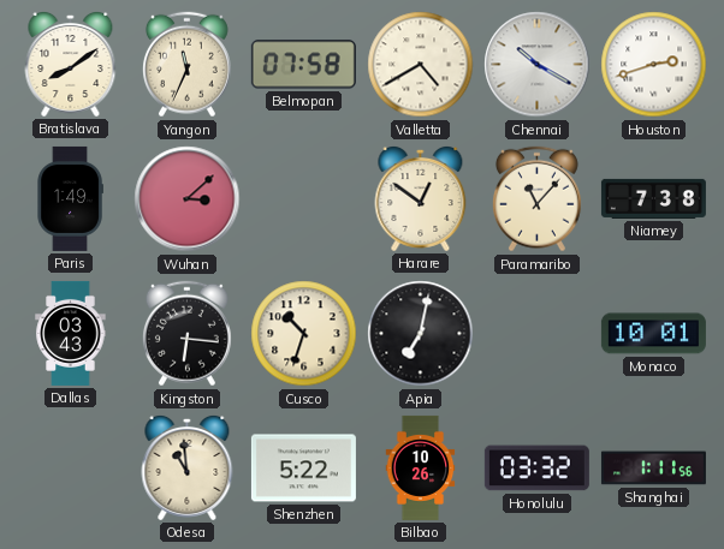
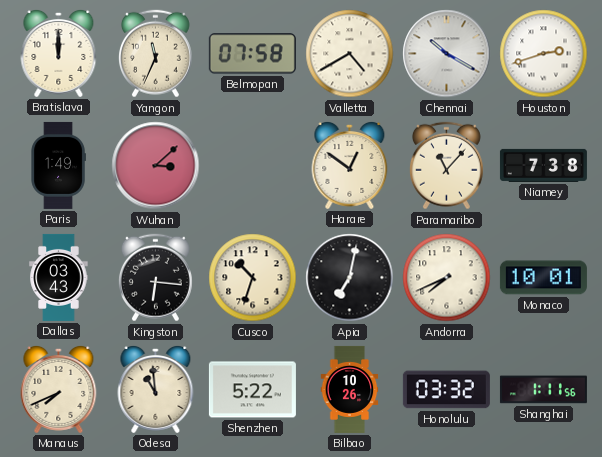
Bratislava: 8:09 -> 12:00
Andorra: none -> 7:41
Manaus: none -> 7:41
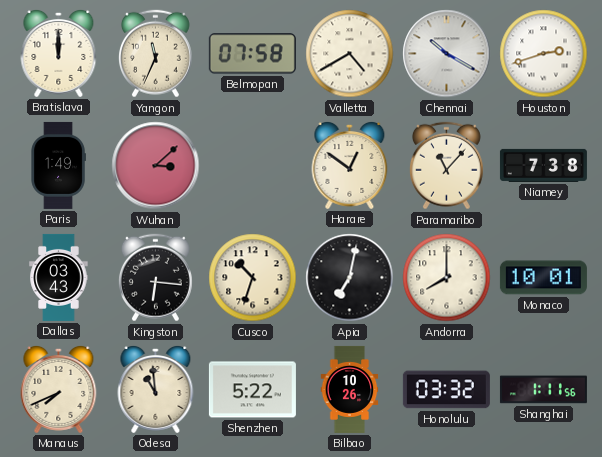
Andorra: 7:41 -> 8:00
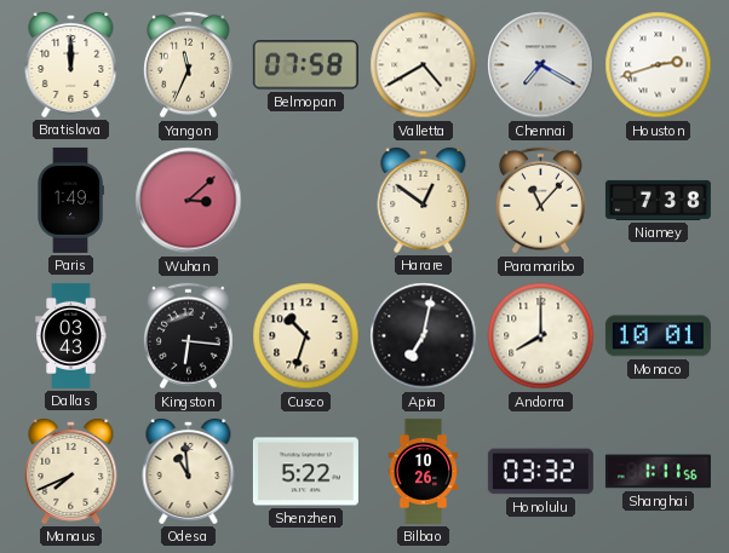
Chennai: 10:20 -> 7:20
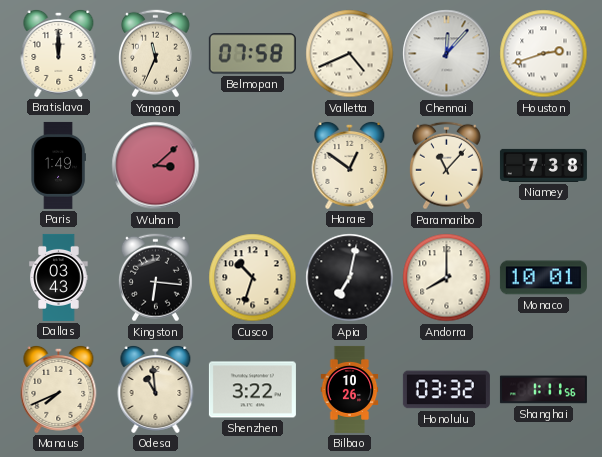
Valletta: 4:40 -> 4:41
Chennai: 7:20 -> 12:07
Shenzhen: 5:22 -> 3:22
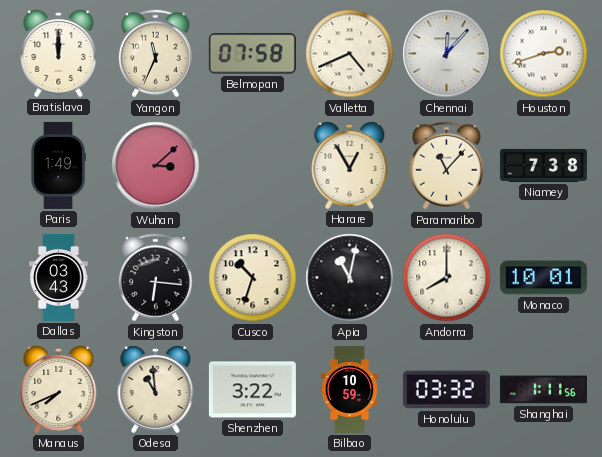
Harare: 12:51 -> 12:55
Apia: 7:02 -> 11:02
Bilbao: 10:26 -> 10:59
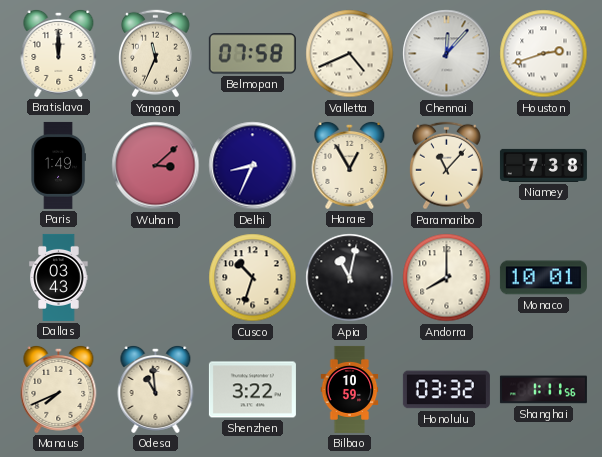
Delhi: none -> 8:34
Kingston: 6:16 -> none
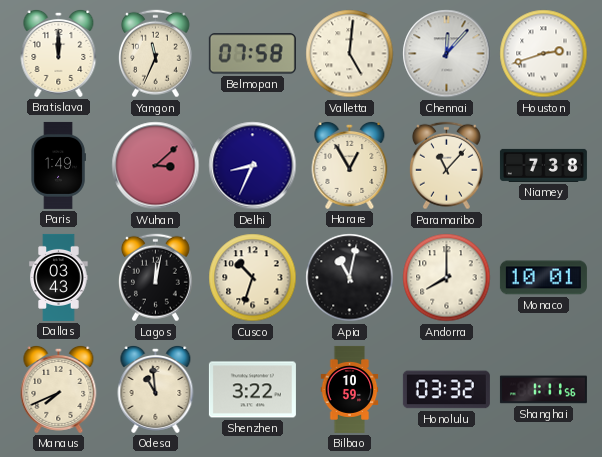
Valletta: 4:41 -> 5:01
Lagos: none -> 12:02
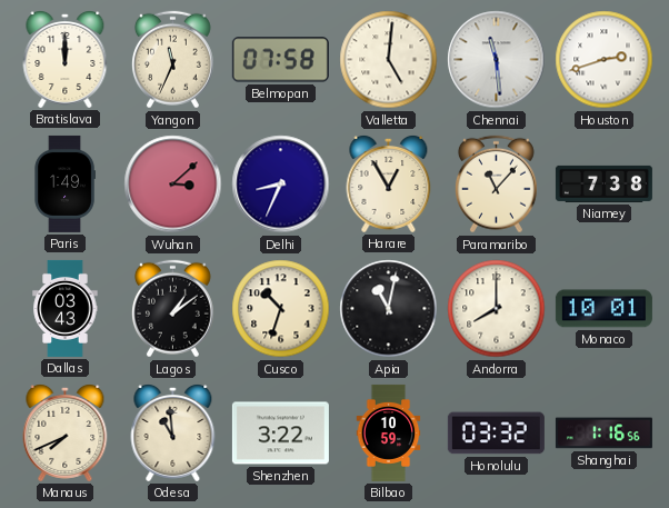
Chennai: 12:07 -> 11:29
Lagos: 12:02 -> 1:09
Shanghai: 1:11 -> 1:16
